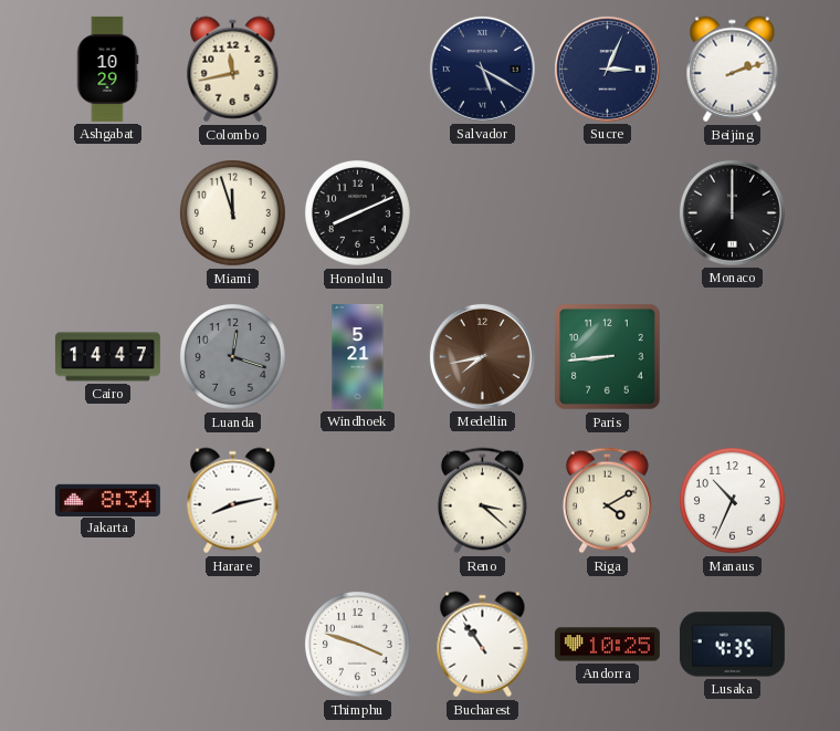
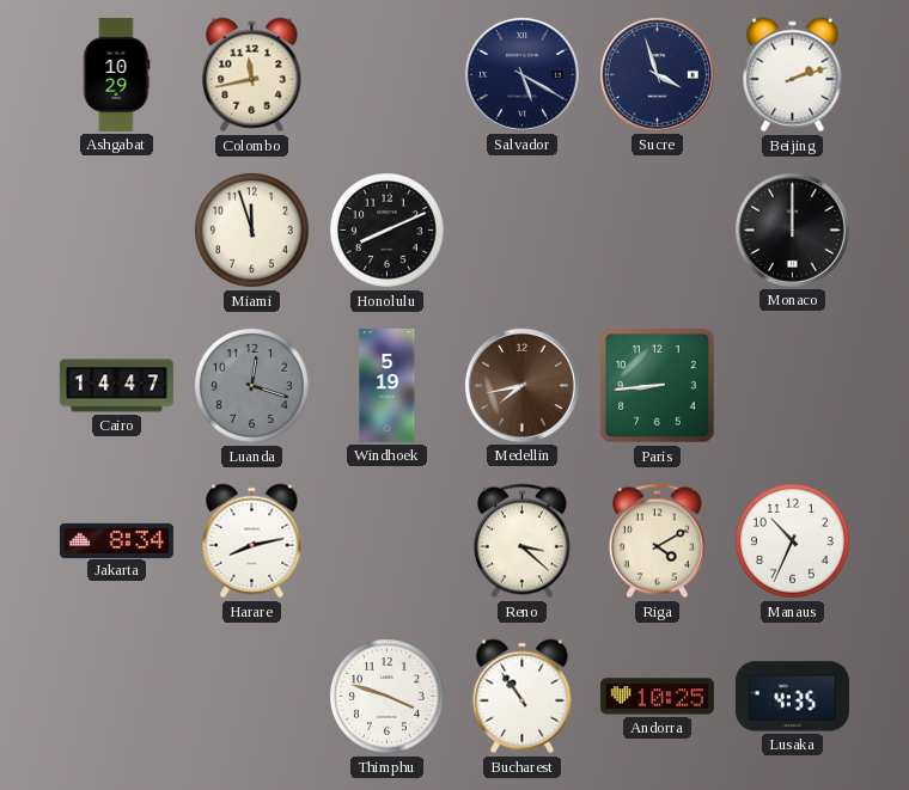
Sucre: 3:04 -> 3:57
Windhoek: 5:21 -> 5:19
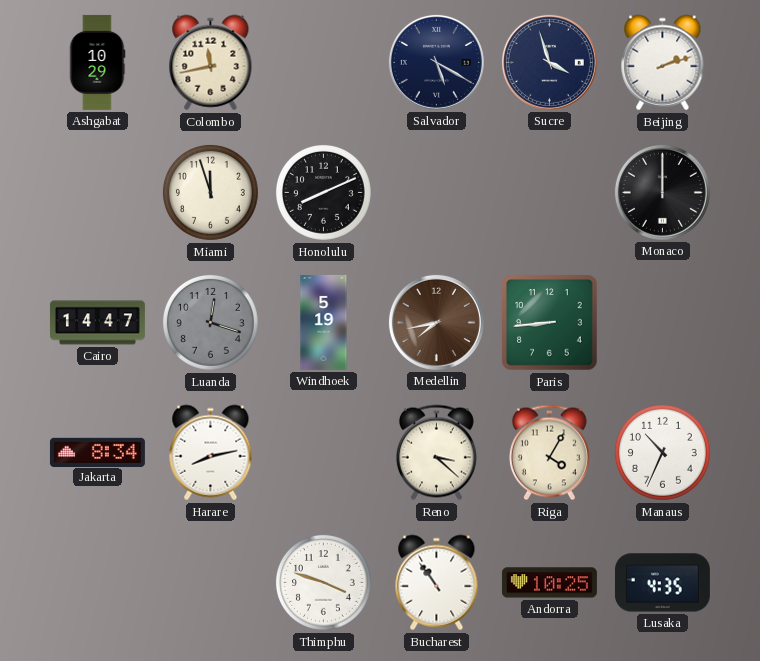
Riga: 4:10 -> 4:05
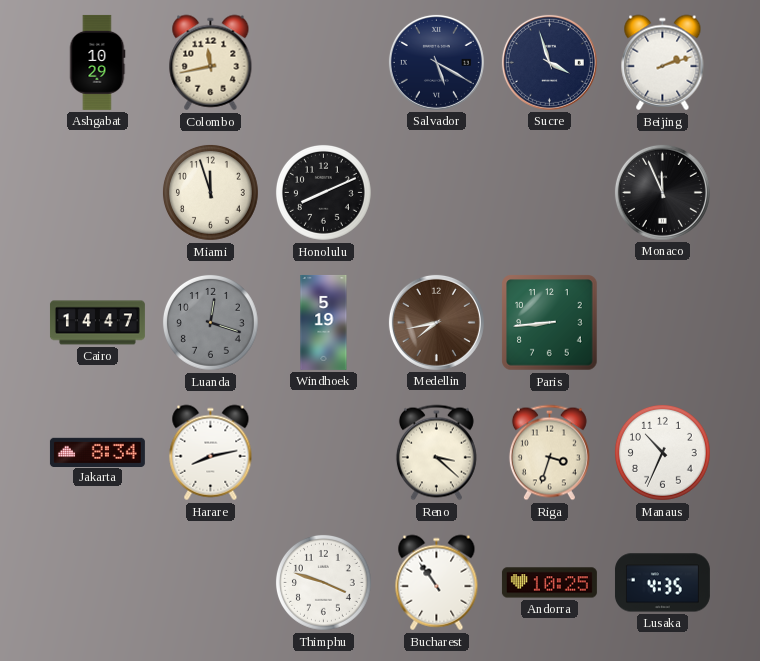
Monaco: 12:00 -> 11:56
Riga: 4:05 -> 3:33
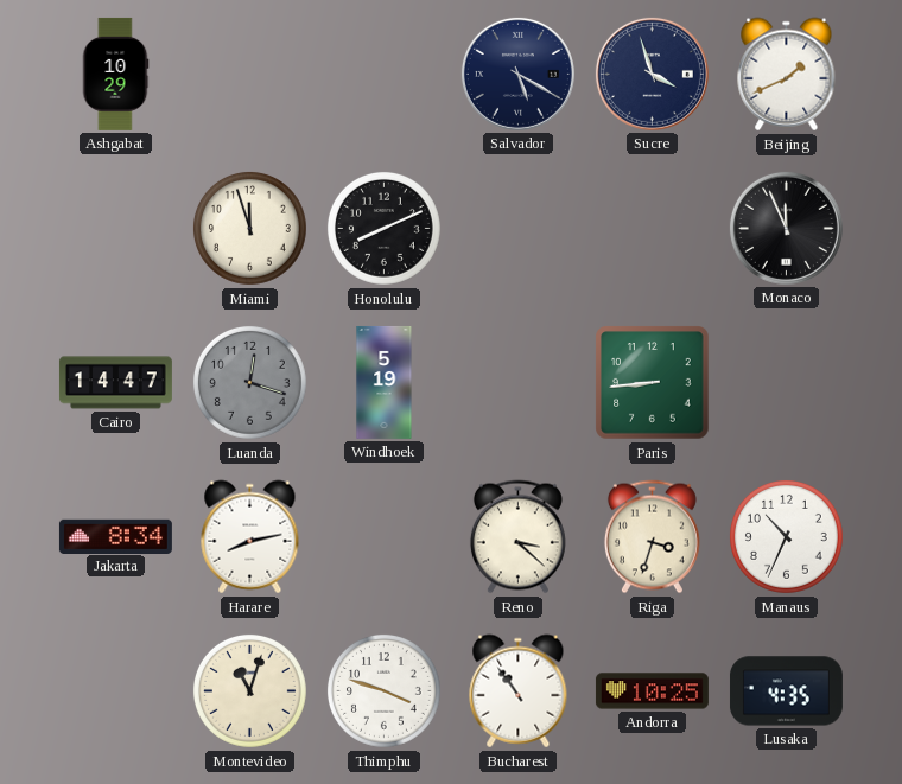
Colombo: 11:43 -> none
Beijing: 2:12 -> 1:41
Medellin: 7:43 -> none
Montevideo: none -> 11:03
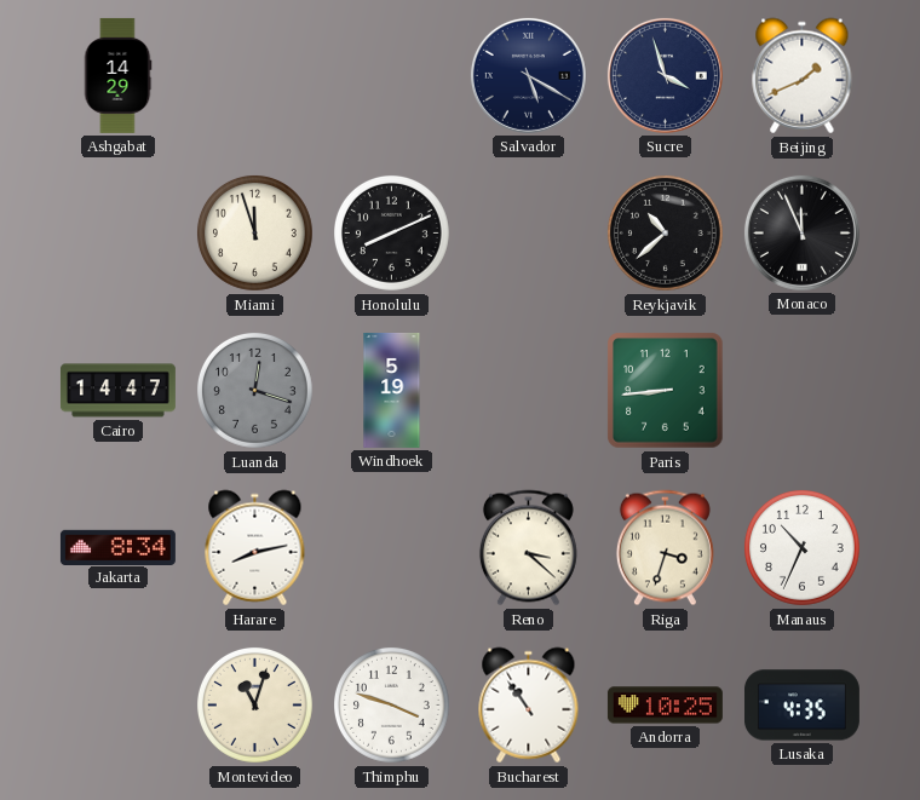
Ashgabat: 10:29 -> 14:29
Reykjavik: none -> 10:38
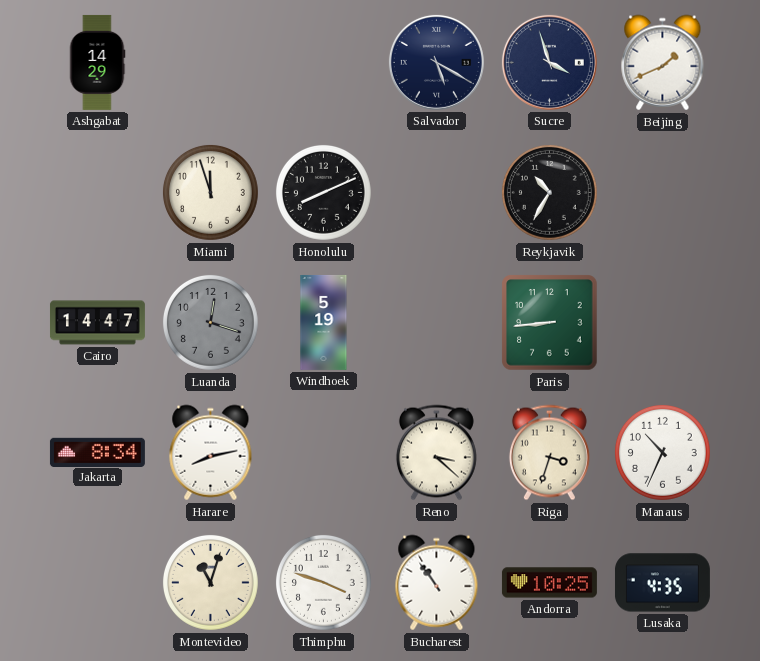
Reykjavik: 10:38 -> 10:35
Monaco: 11:56 -> none
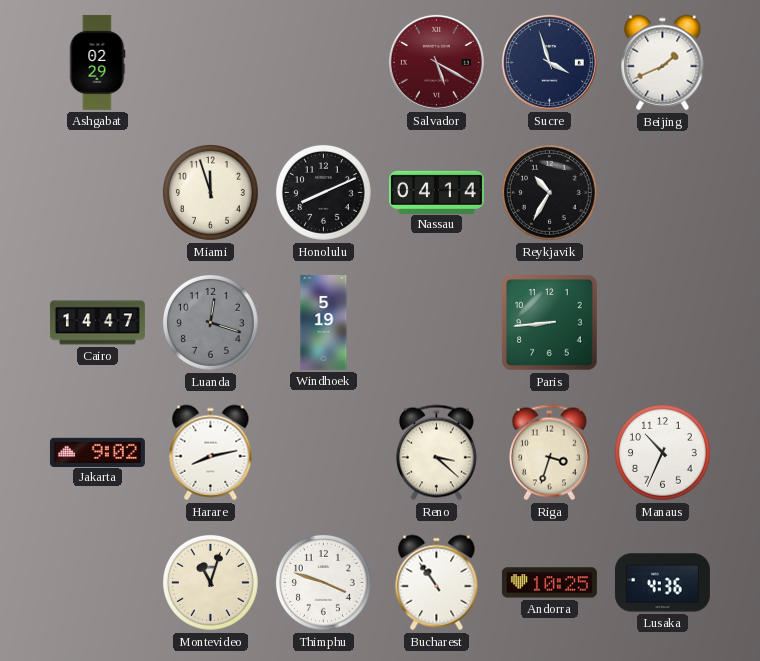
Ashgabat: 14:29 -> 02:29
Salvador dial: navy -> burgundy
Nassau: none -> 04:14
Jakarta: 8:34 -> 9:02
Lusaka: 4:35 -> 4:36
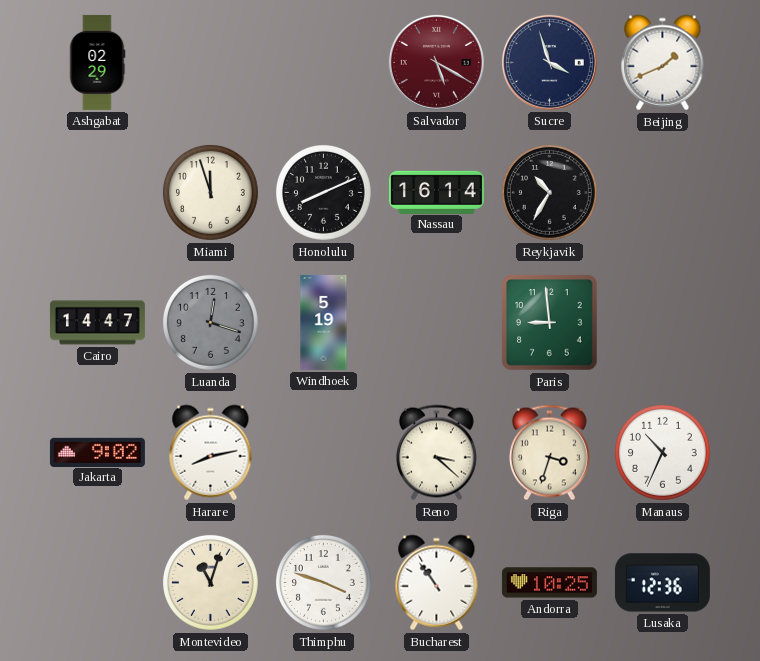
Nassau: 04:14 -> 16:14
Paris: 8:44 -> 8:59
Lusaka: 4:36 -> 12:36
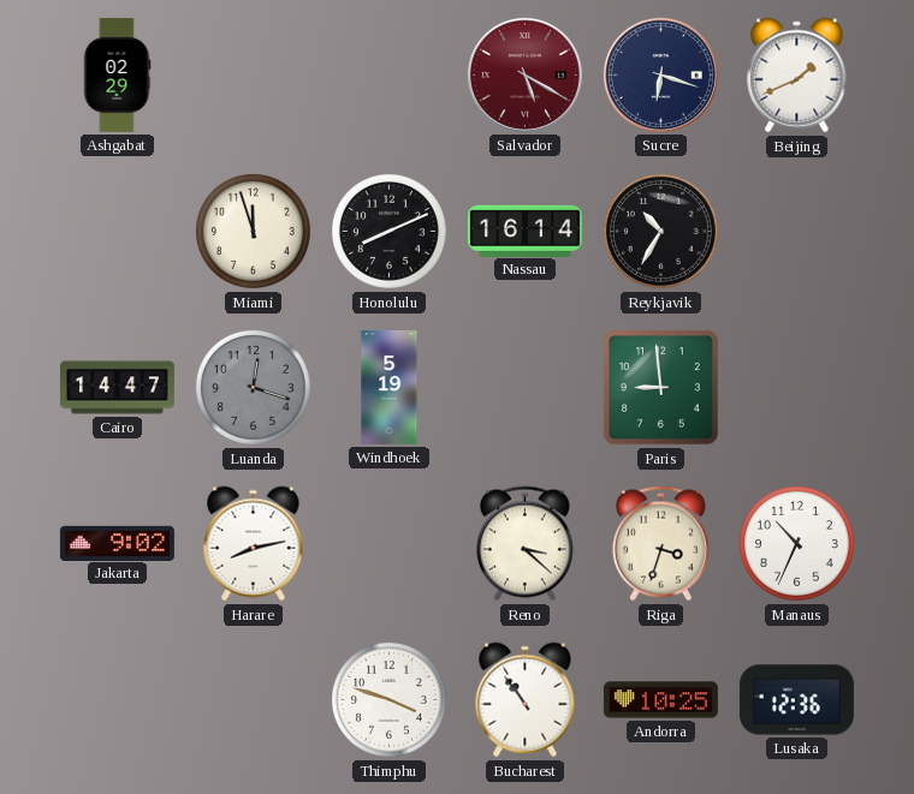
Sucre: 3:57 -> 6:18
Montevideo: 11:03 -> none
